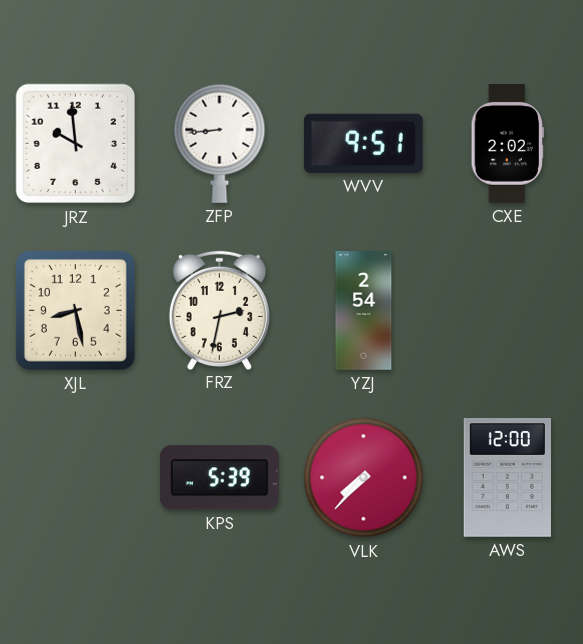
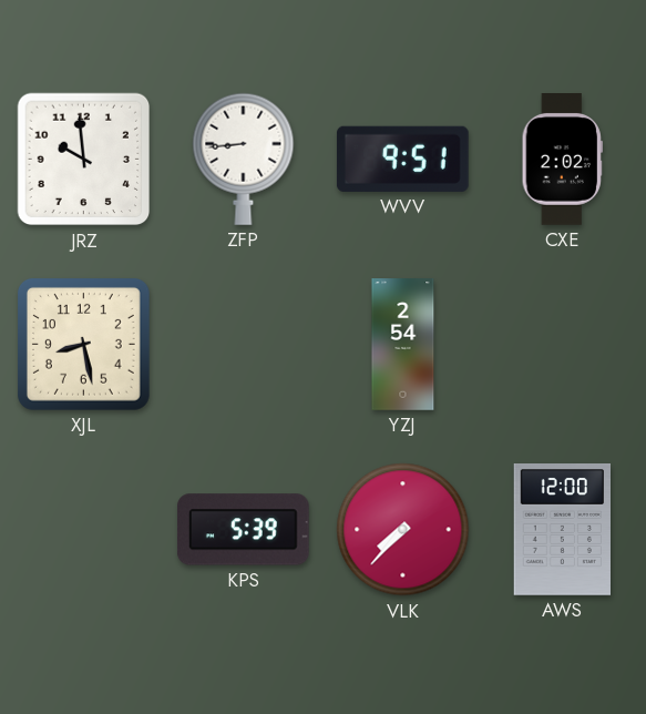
FRZ: 2:32 -> none
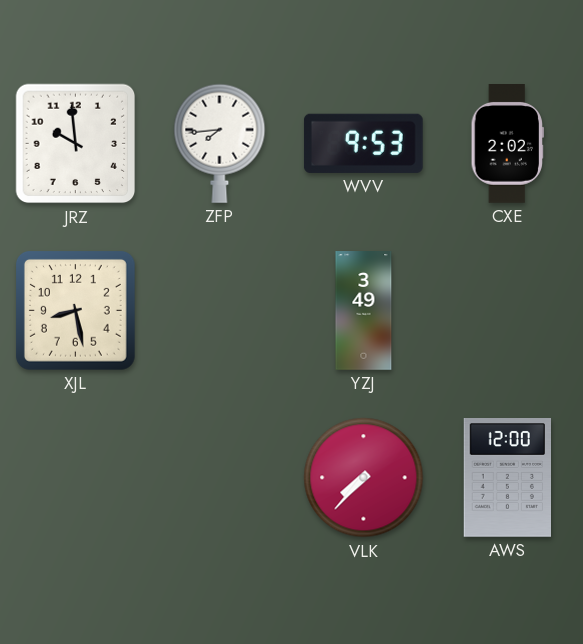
ZFP: 8:44 -> 7:44
WVV: 9:51 -> 9:53
YZJ: 2:54 -> 3:49
KPS: 5:39 -> none
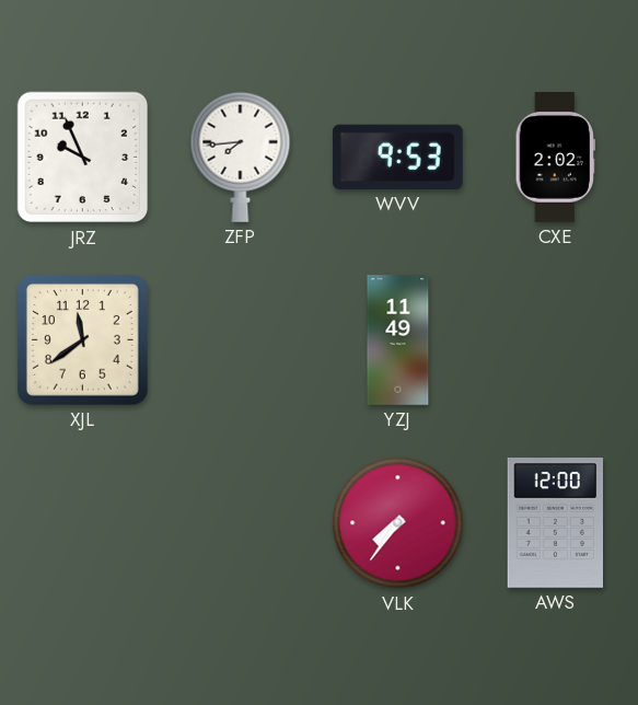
JRZ: 9:59 -> 9:56
XJL: 8:28 -> 11:39
YZJ: 3:49 -> 11:49
VLK: 7:37 -> 7:36
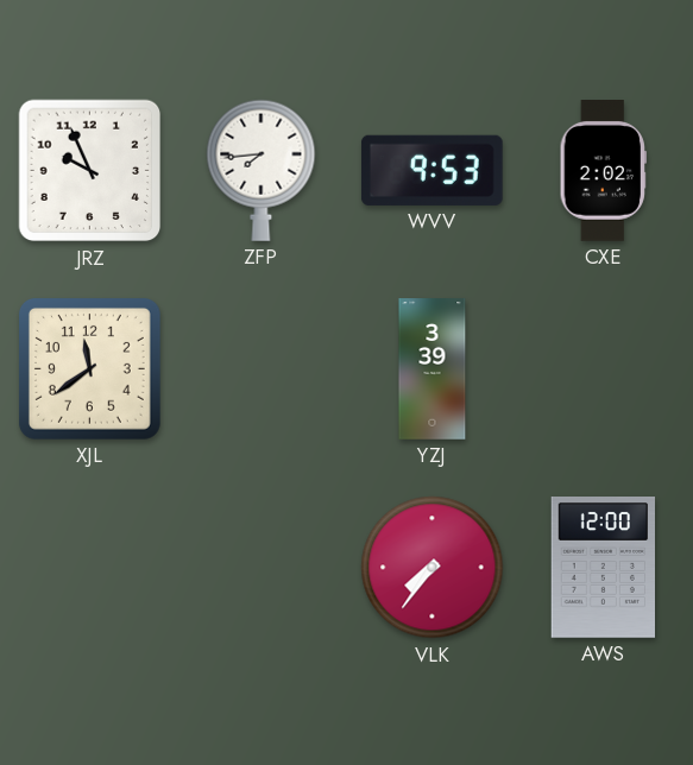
YZJ: 11:49 -> 3:39
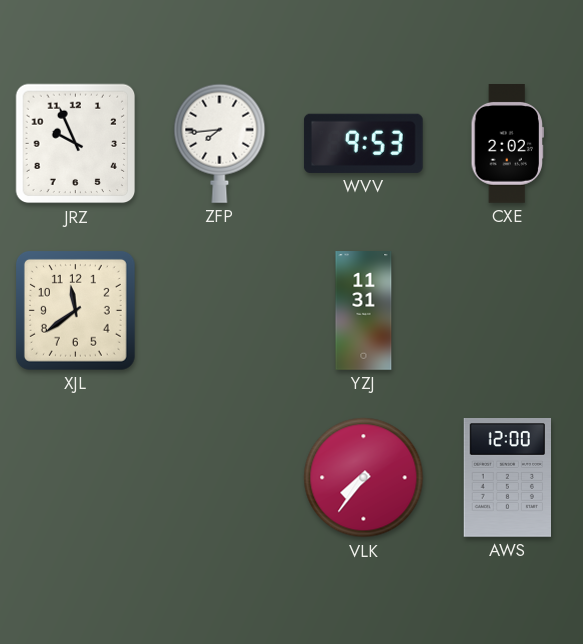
YZJ: 3:39 -> 11:31
